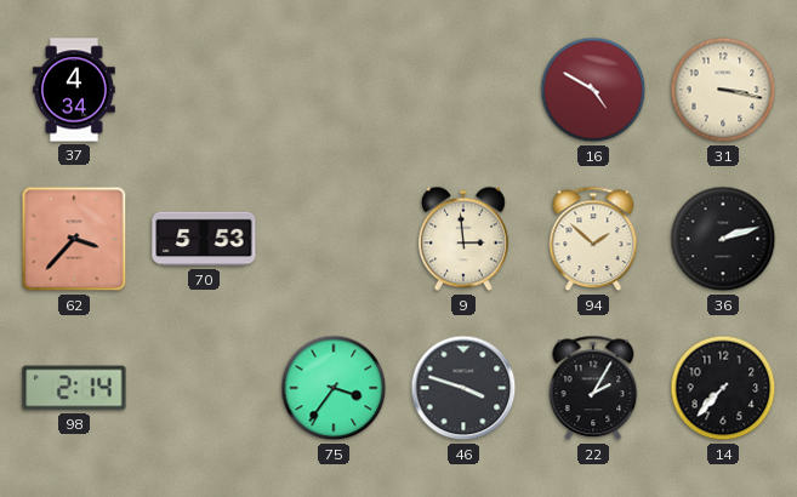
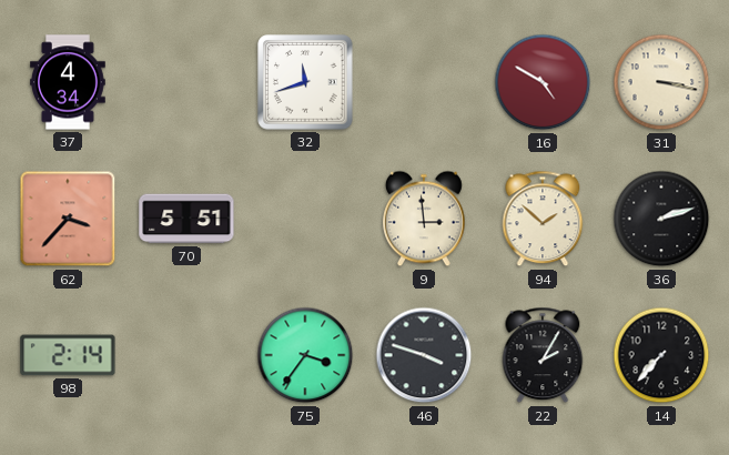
32: none -> 11:42
70: 5:53 -> 5:51
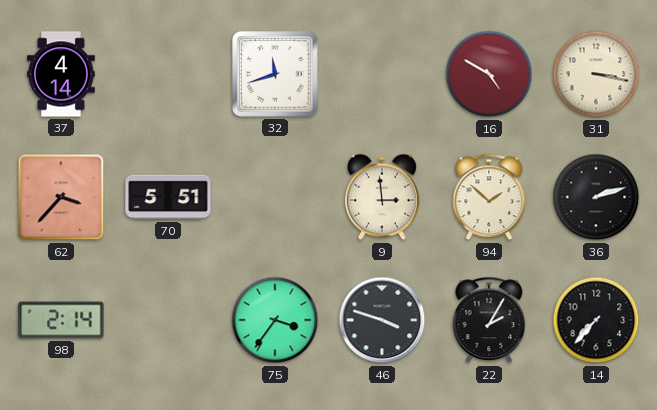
37: 4:34 -> 4:14
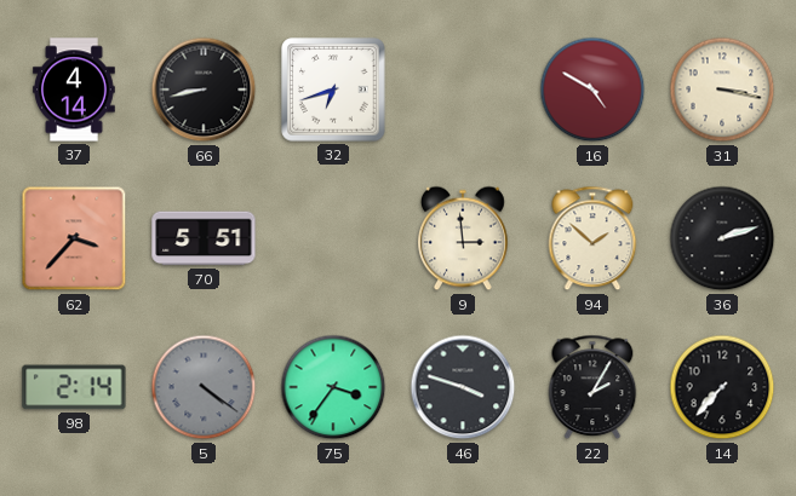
66: none -> 8:43
32: 11:42 -> 6:42
5: none -> 4:21
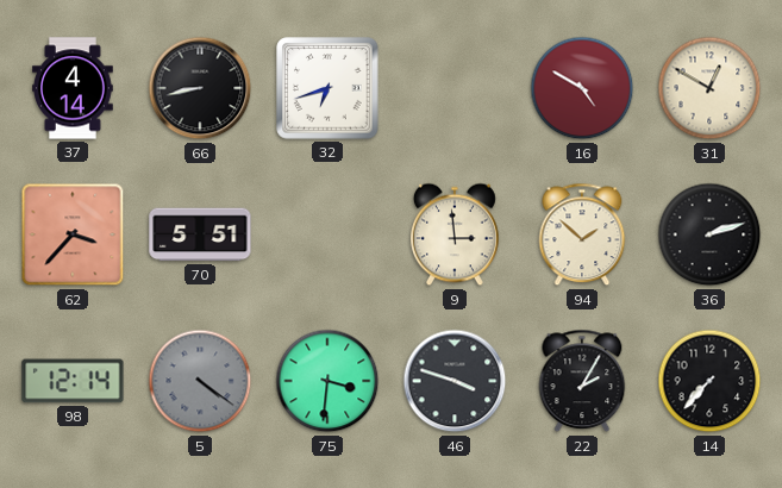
31: 3:17 -> 12:50
98: 2:14 -> 12:14
75: 3:36 -> 3:31
